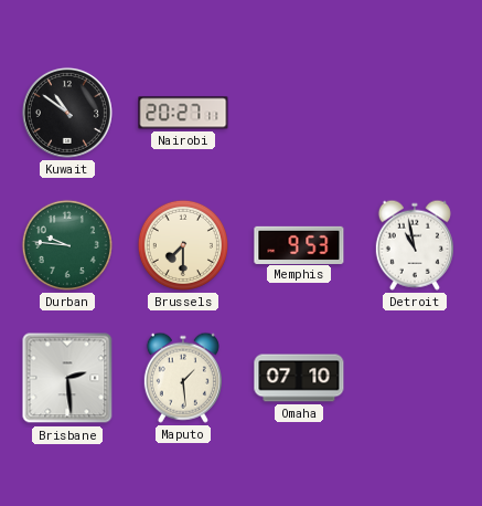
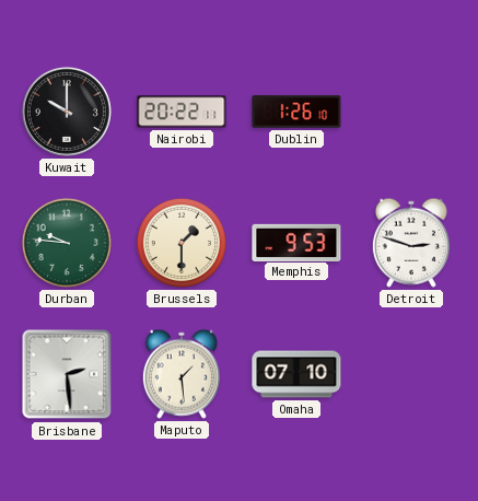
Kuwait: 10:51 -> 10:00
Nairobi: 20:27 -> 20:22
Dublin: none -> 1:26
Brussels: 7:30 -> 1:30
Detroit: 10:58 -> 2:48
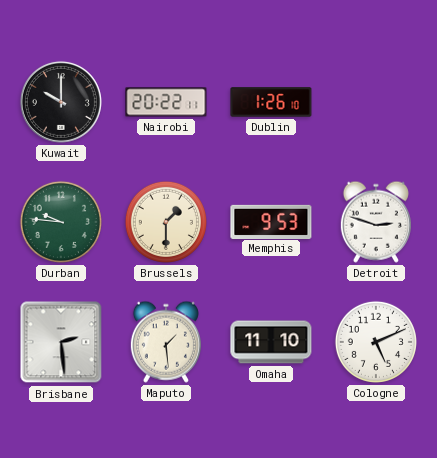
Omaha: 07:10 -> 11:10
Cologne: none -> 5:11
